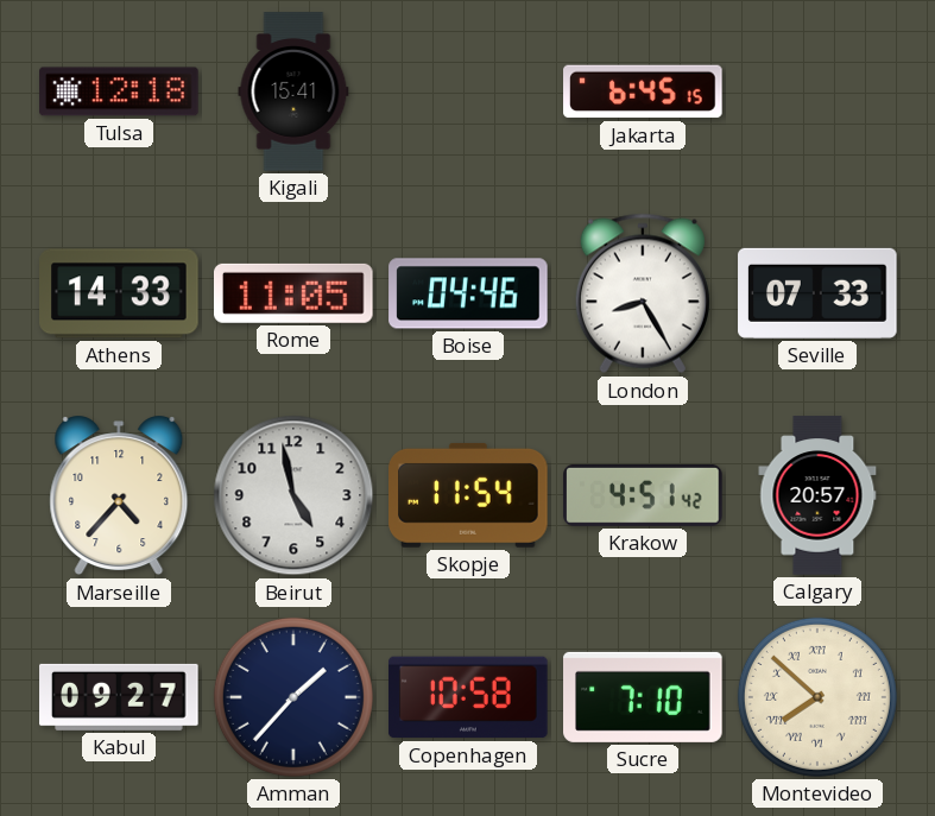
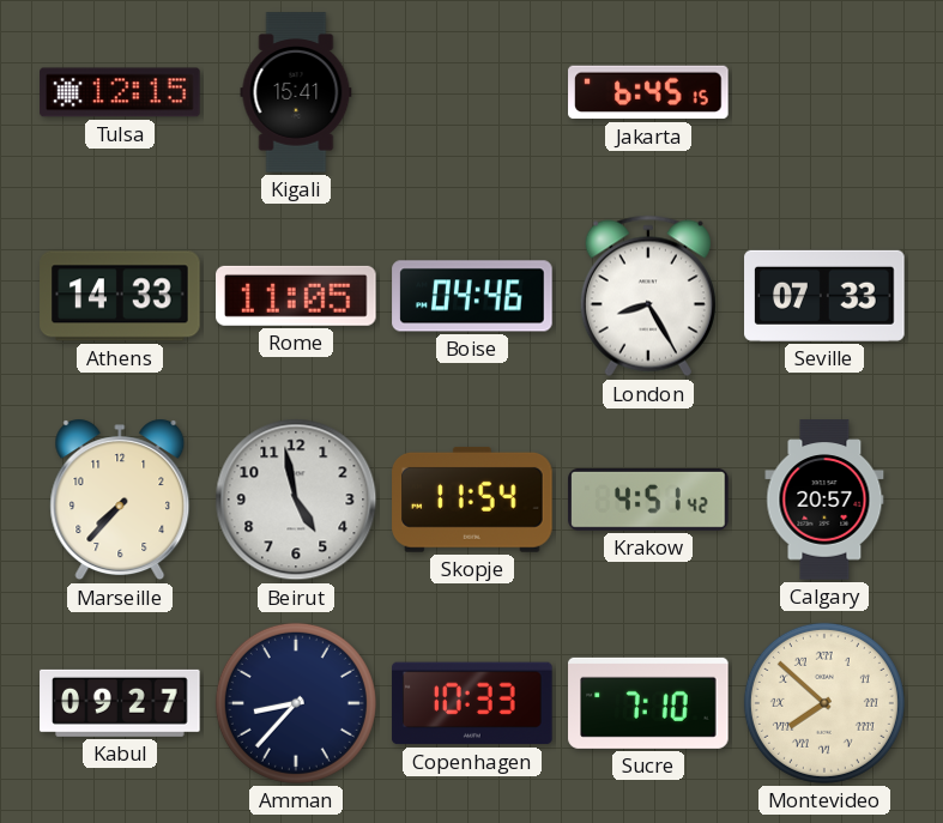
Tulsa: 12:18 -> 12:15
Marseille: 4:37 -> 7:37
Amman: 1:37 -> 8:37
Copenhagen: 10:58 -> 10:33
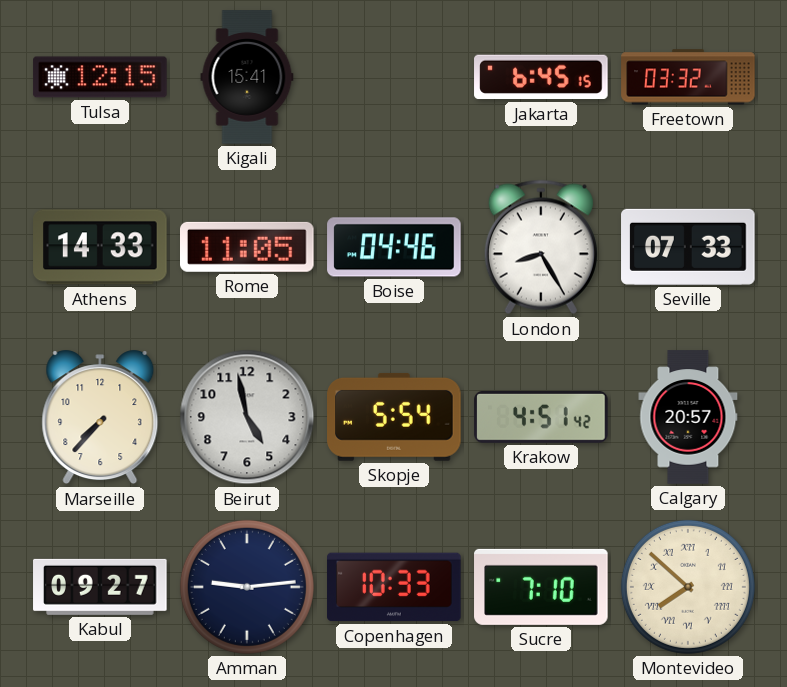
Freetown: none -> 03:32
Skopje: 11:54 -> 5:54
Amman: 8:37 -> 9:14
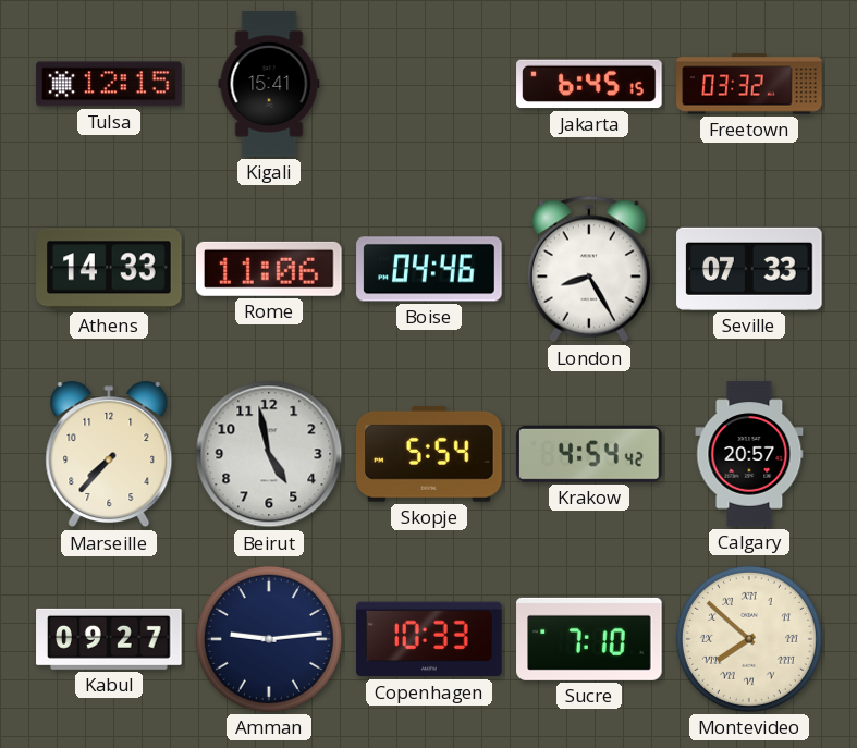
Rome: 11:05 -> 11:06
Krakow: 4:51 -> 4:54
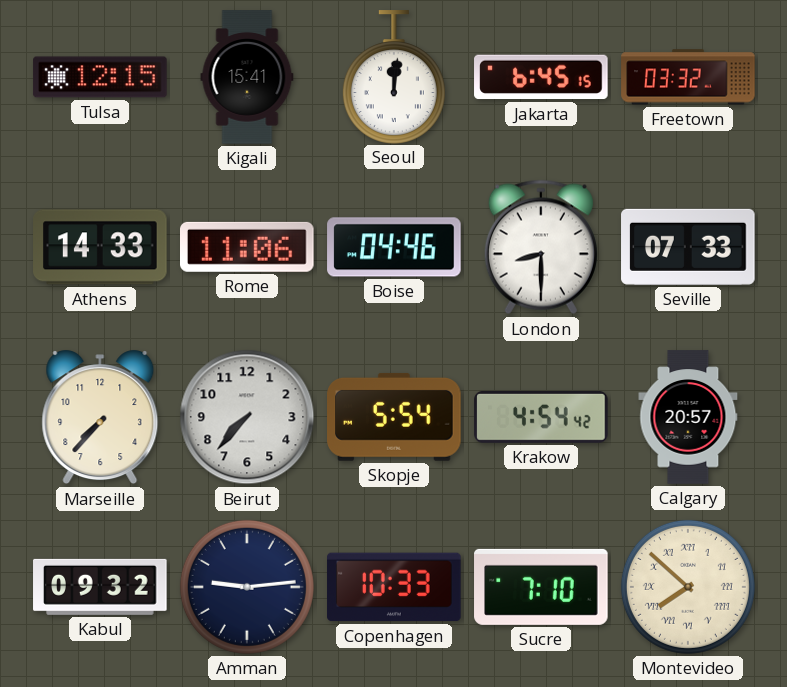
Seoul: none -> 12:01
London: 8:25 -> 8:30
Beirut: 4:58 -> 7:37
Kabul: 09:27 -> 09:32
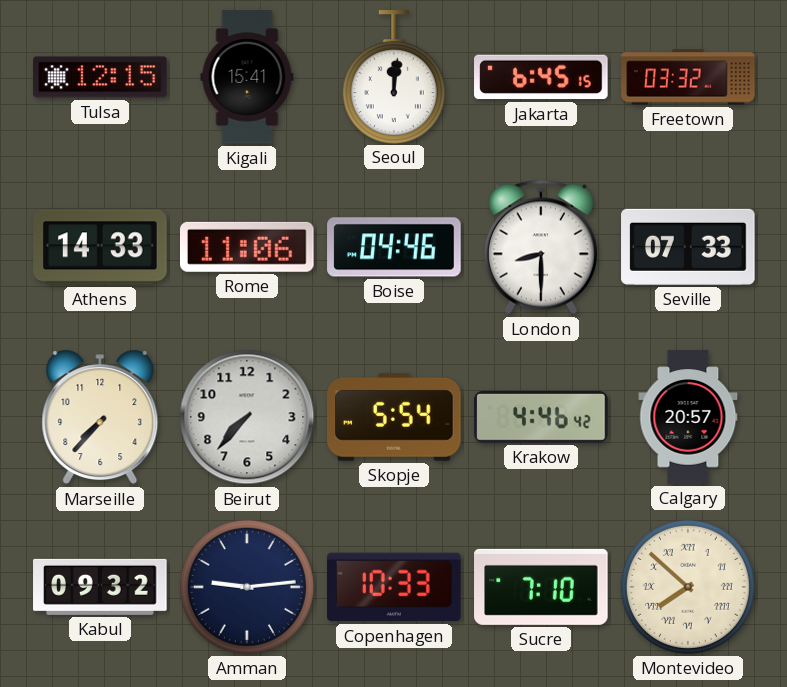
Krakow: 4:54 -> 4:46
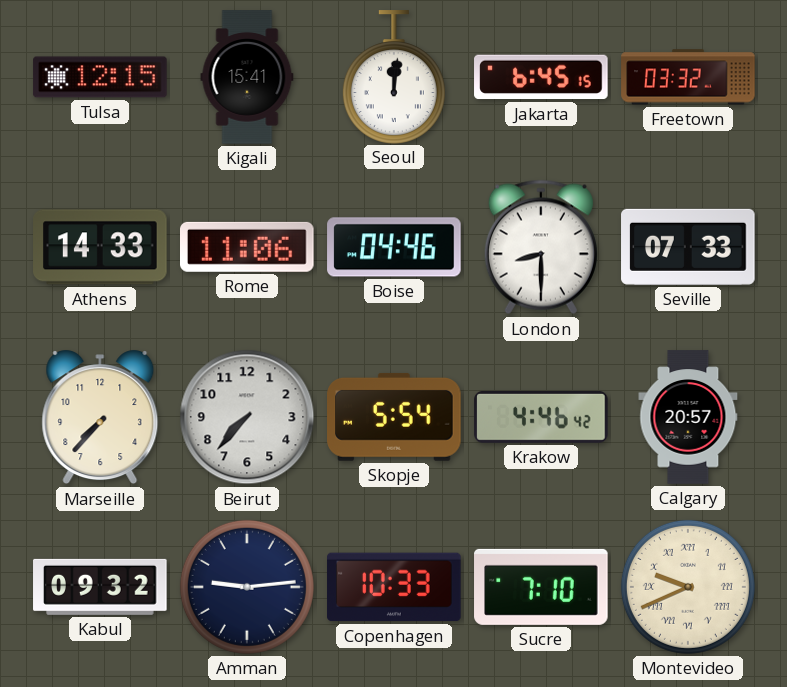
Montevideo: 7:52 -> 9:41
